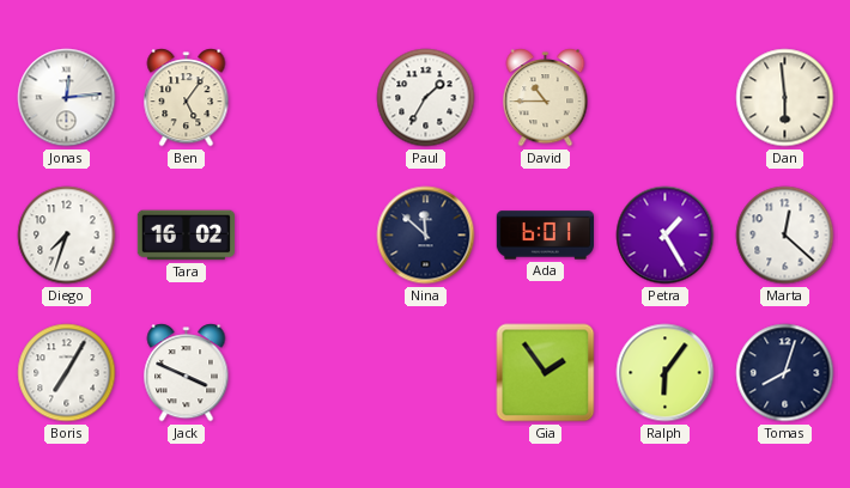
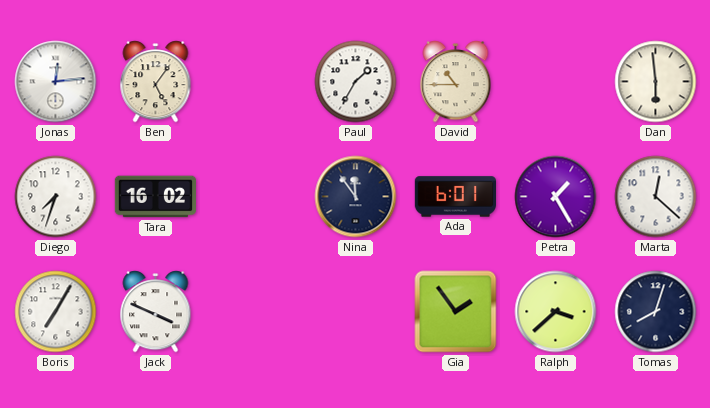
Nina: 11:52 -> 11:54
Ralph: 6:06 -> 3:38
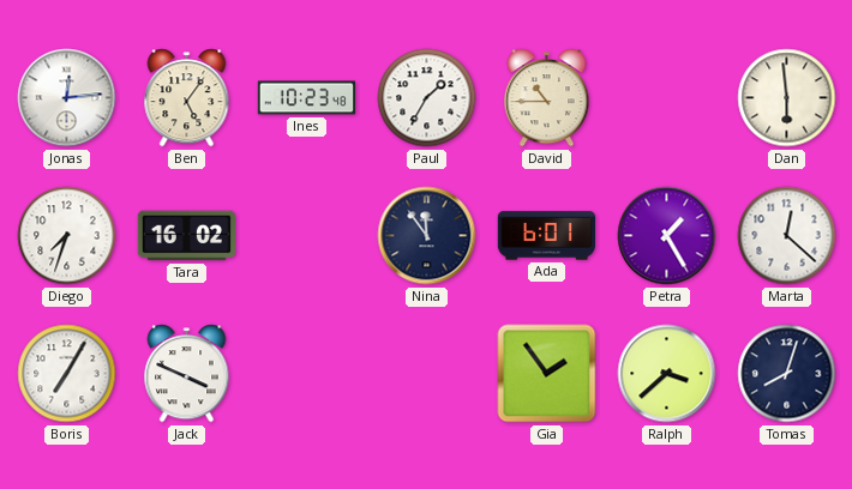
Ines: none -> 10:23
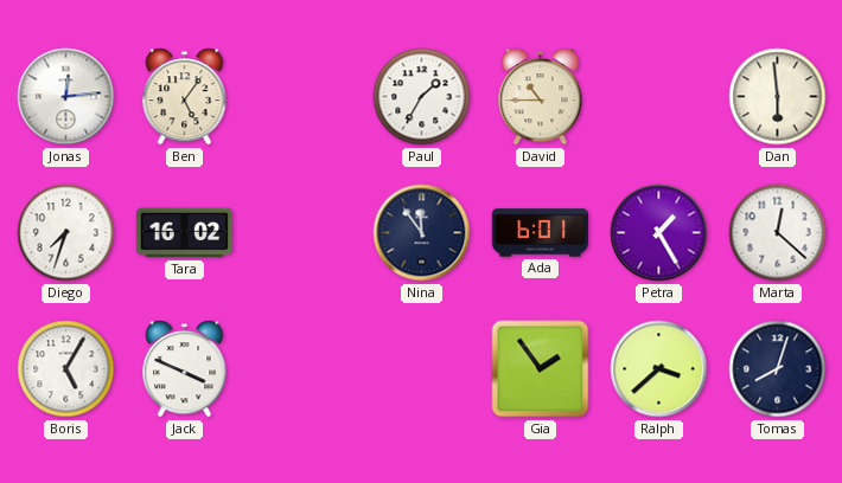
Ines: 10:23 -> none
Boris: 7:05 -> 5:05
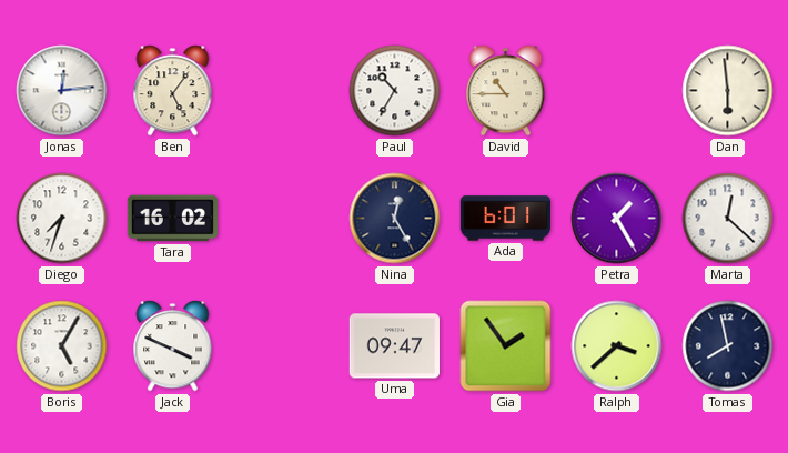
Paul: 1:35 -> 10:35
Nina: 11:54 -> 12:25
Uma: none -> 09:47
Tomas: 8:03 -> 7:58
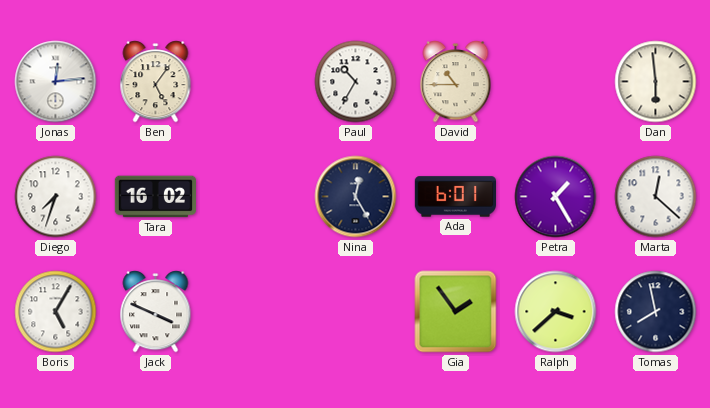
Uma: 09:47 -> none
